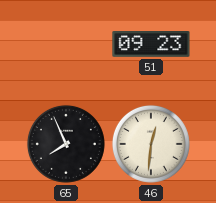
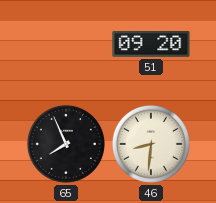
51: 09:23 -> 09:20
46: 12:31 -> 8:31
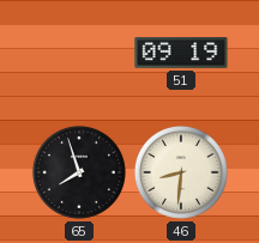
51: 09:20 -> 09:19
65: 7:56 -> 7:57
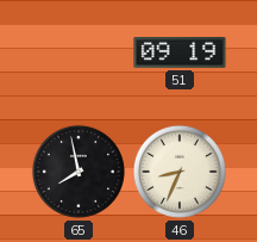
65: 7:57 -> 7:58
46: 8:31 -> 8:34
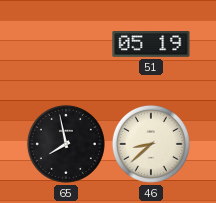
51: 09:19 -> 05:19
46: 8:34 -> 8:38
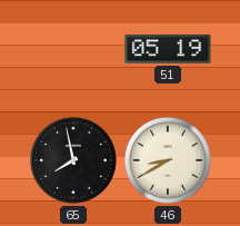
46: 8:38 -> 8:40
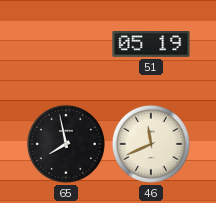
46: 8:40 -> 11:41
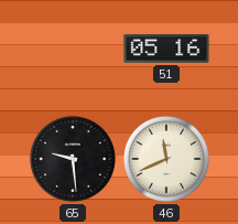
51: 05:19 -> 05:16
65: 7:58 -> 9:29
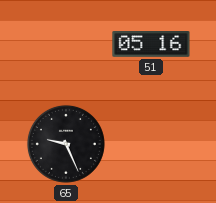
65: 9:29 -> 9:26
46: 11:41 -> none
